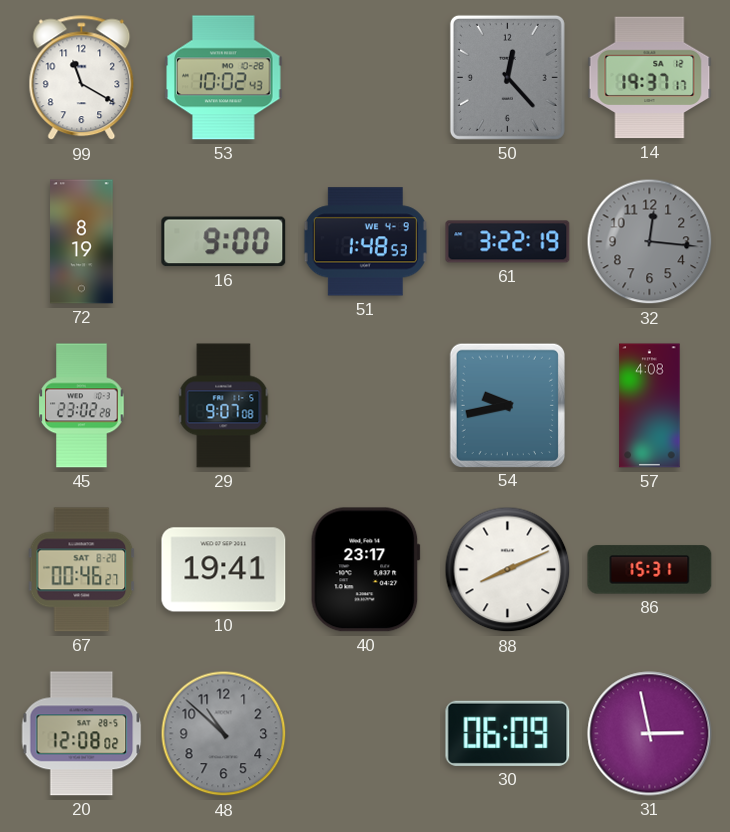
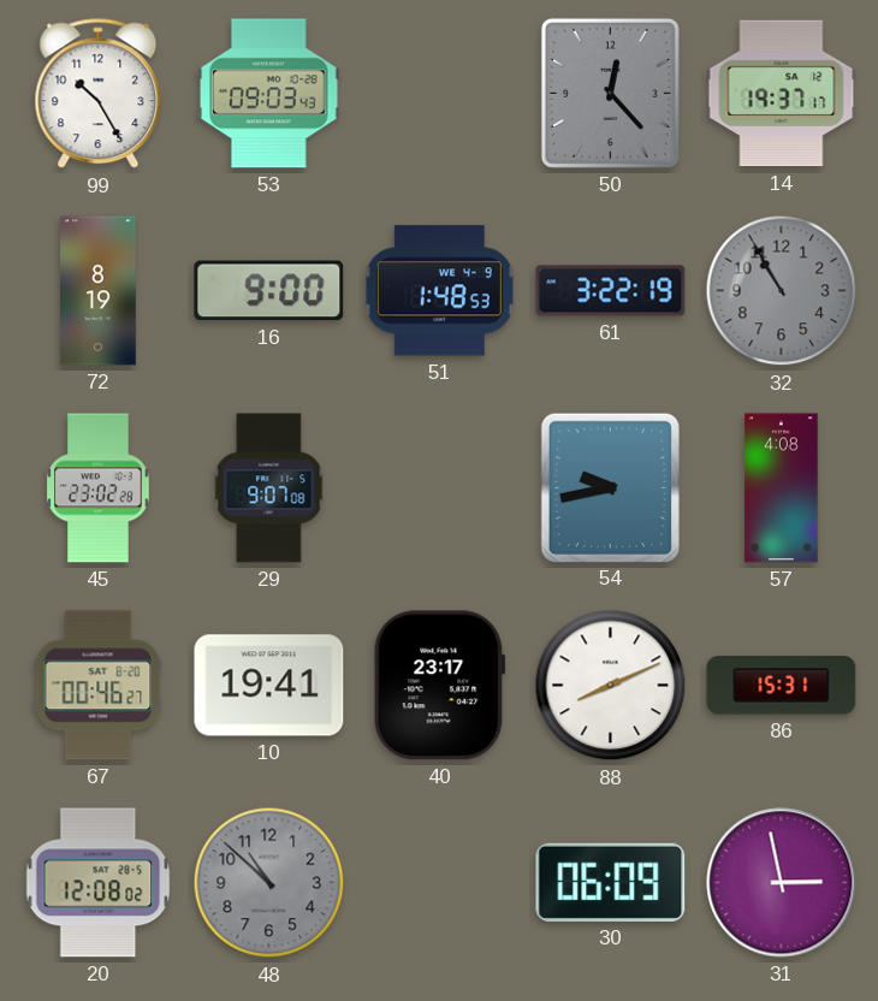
99: 11:20 -> 10:25
53: 10:02 -> 09:03
32: 12:16 -> 10:55
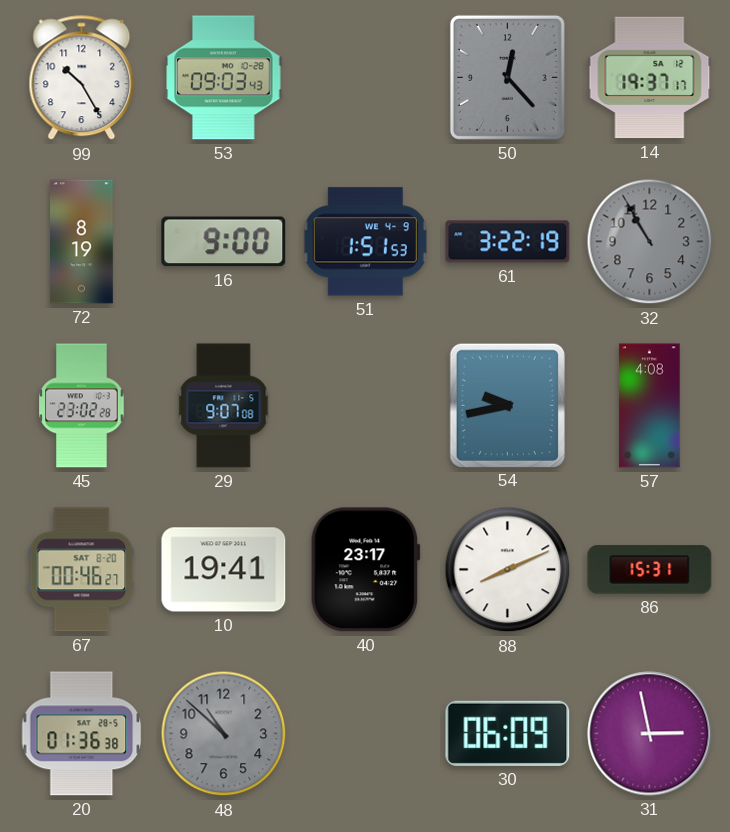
51: 1:48 -> 1:51
20: 12:08 -> 01:36
